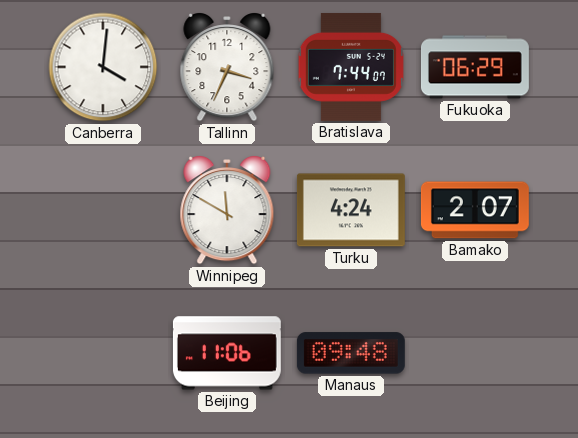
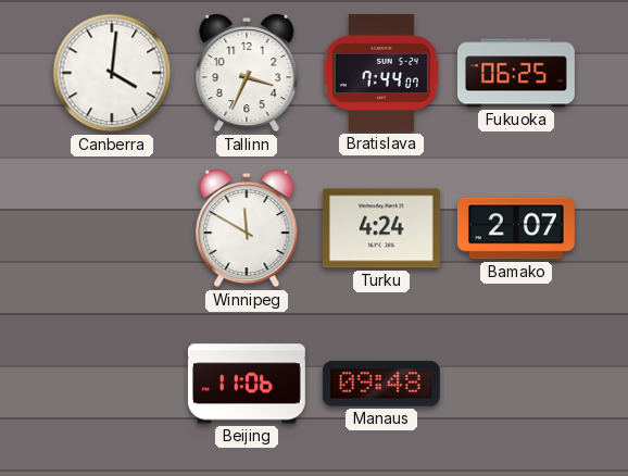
Fukuoka: 06:29 -> 06:25
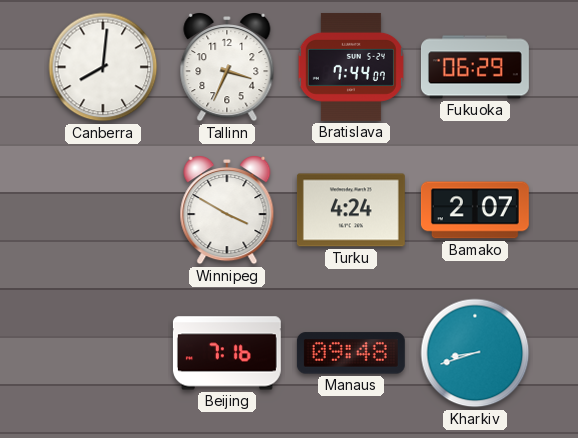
Canberra: 4:01 -> 8:01
Fukuoka: 06:25 -> 06:29
Winnipeg: 11:50 -> 3:50
Beijing: 11:06 -> 7:16
Kharkiv: none -> 8:42
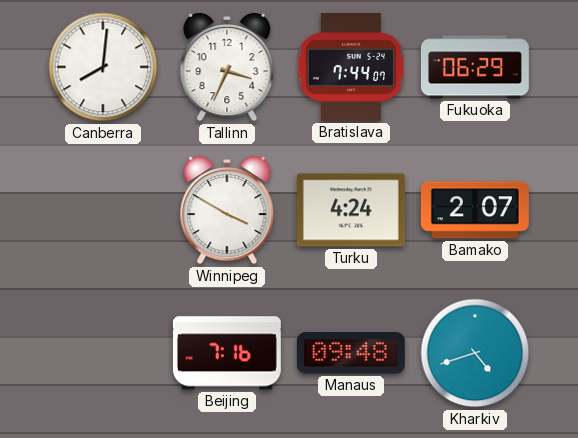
Kharkiv: 8:42 -> 4:42
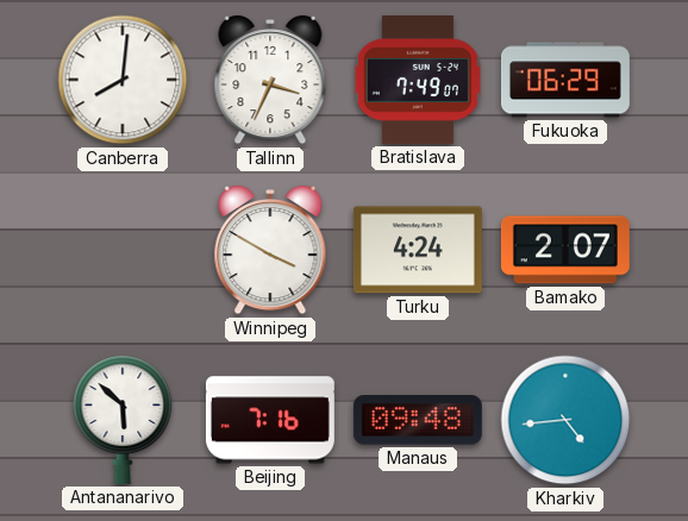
Bratislava: 7:44 -> 7:49
Antananarivo: none -> 5:52
Kharkiv: 4:42 -> 4:44
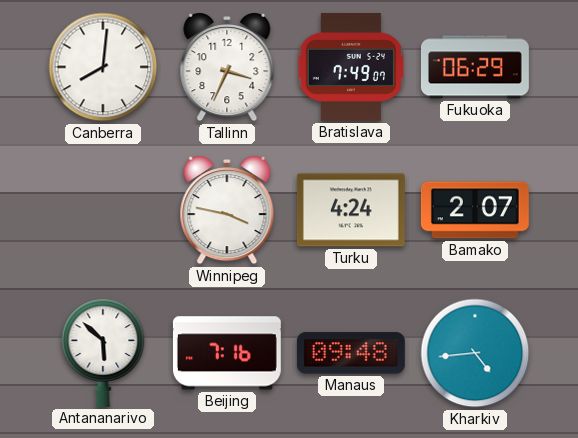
Winnipeg: 3:50 -> 3:47
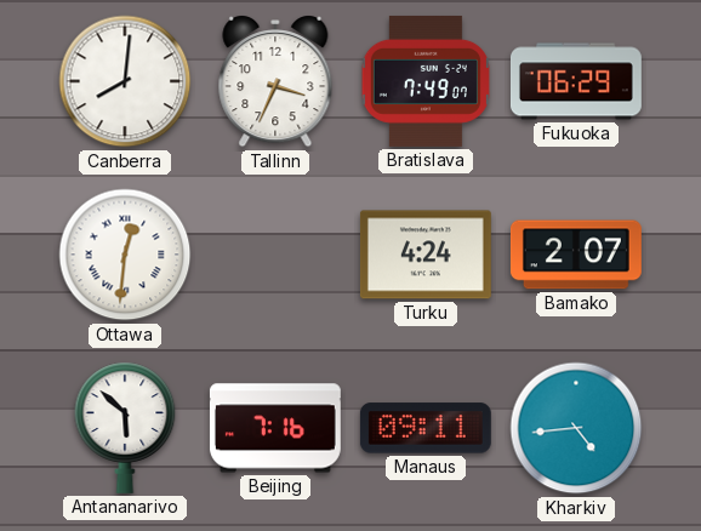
Ottawa: none -> 12:31
Winnipeg: 3:47 -> none
Manaus: 09:48 -> 09:11
